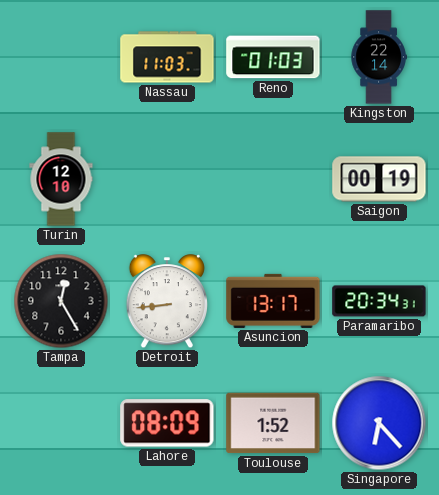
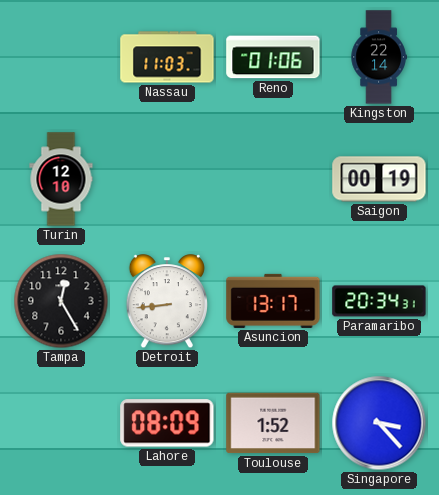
Reno: 01:03 -> 01:06
Singapore: 6:23 -> 3:23
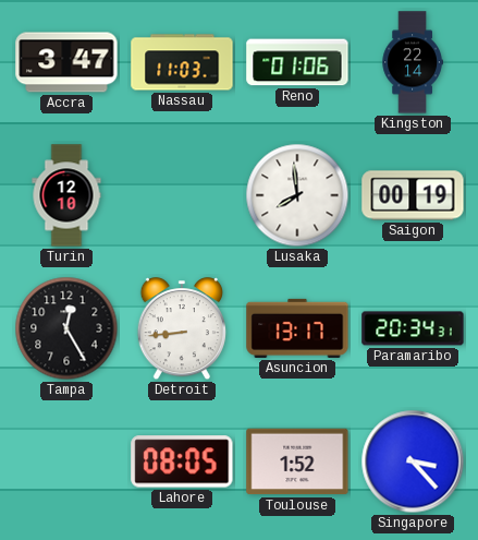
Accra: none -> 3:47
Lusaka: none -> 7:59
Lahore: 08:09 -> 08:05
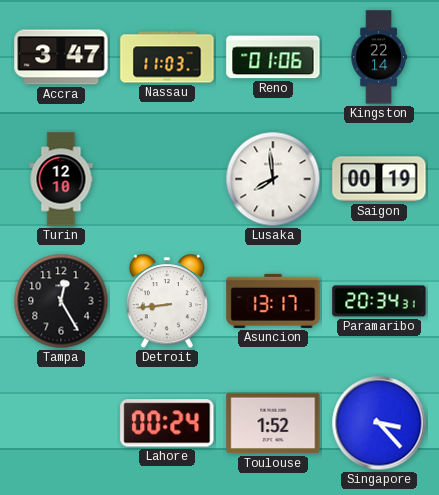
Lahore: 08:05 -> 00:24
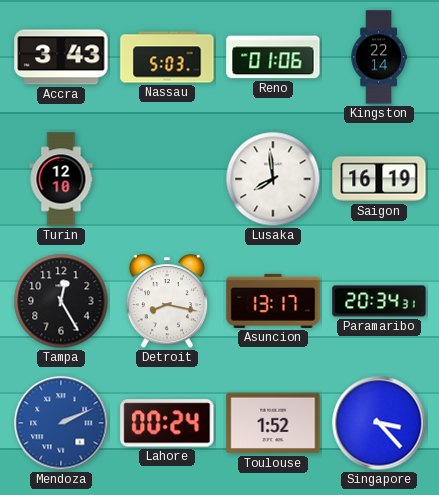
Accra: 3:47 -> 3:43
Nassau: 11:03 -> 5:03
Saigon: 00:19 -> 16:19
Detroit: 8:44 -> 8:17
Mendoza: none -> 2:11
